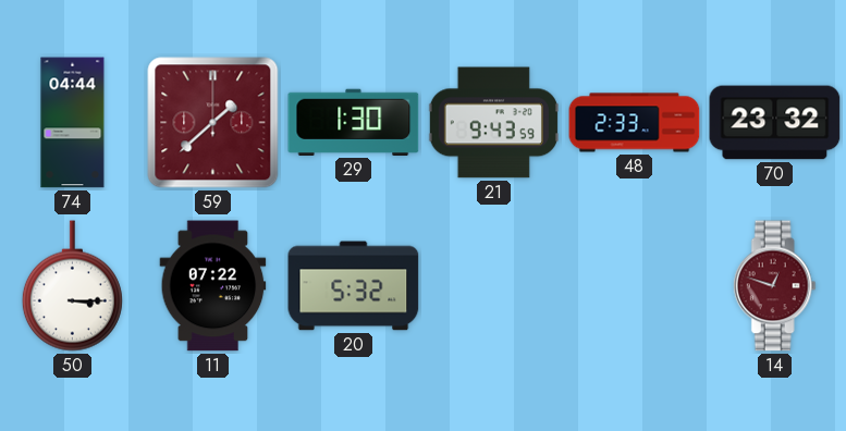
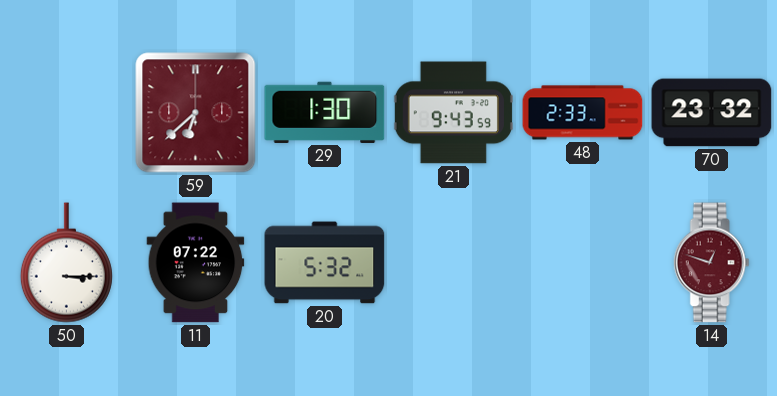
74: 04:44 -> none
59: 1:38 -> 6:38
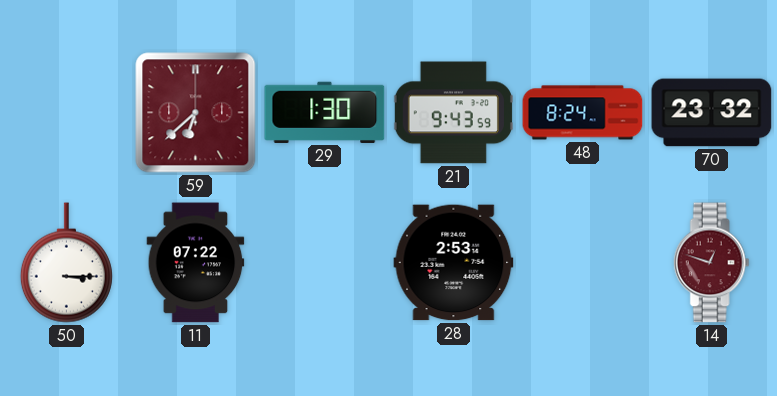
48: 2:33 -> 8:24
20: 5:32 -> none
28: none -> 2:53
